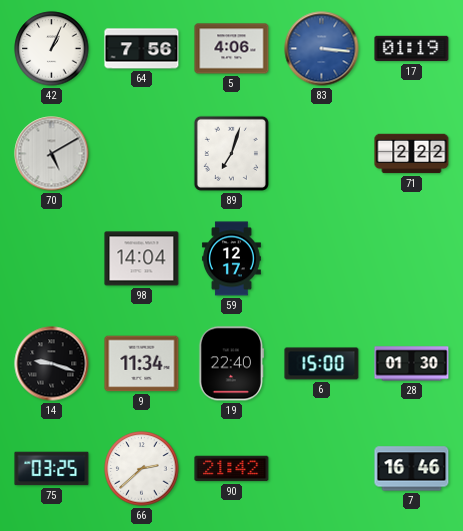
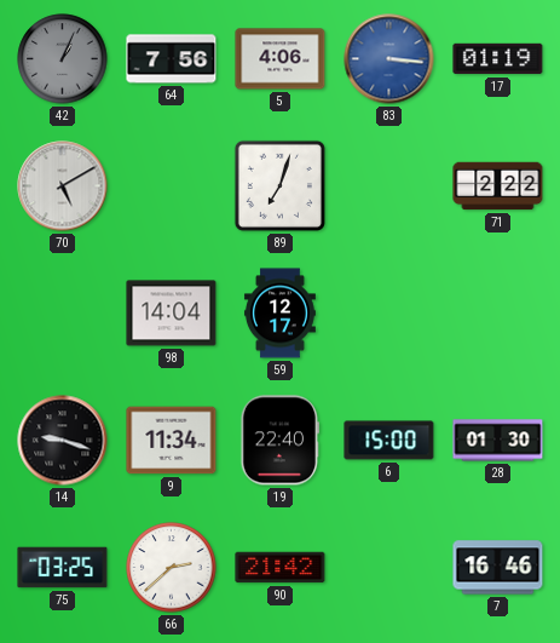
42 dial: white -> grey
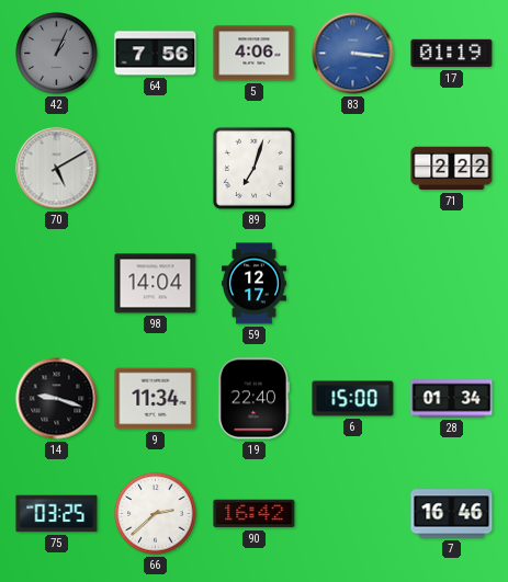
28: 01:30 -> 01:34
90: 21:42 -> 16:42
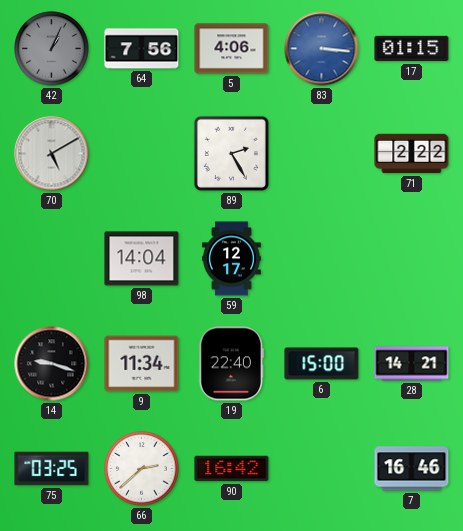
17: 01:19 -> 01:15
89: 7:03 -> 2:25
28: 01:34 -> 14:21
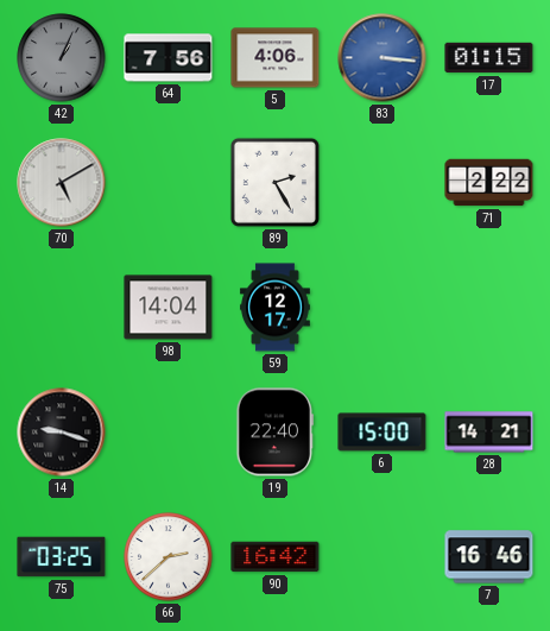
9: 11:34 -> none
